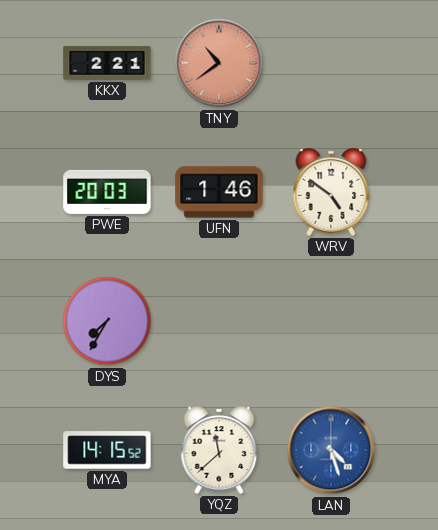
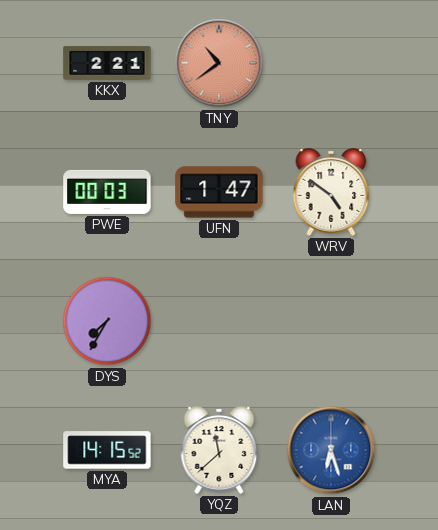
PWE: 20:03 -> 00:03
UFN: 1:46 -> 1:47
LAN: 4:27 -> 6:27
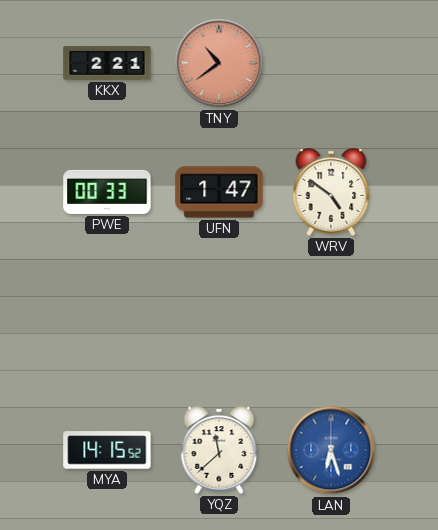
PWE: 00:03 -> 00:33
DYS: 7:35 -> none
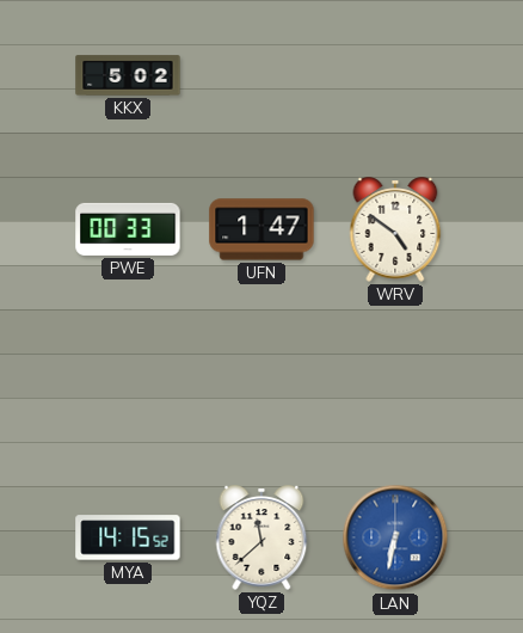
KKX: 2:21 -> 5:02
TNY: 10:39 -> none
LAN: 6:27 -> 6:32
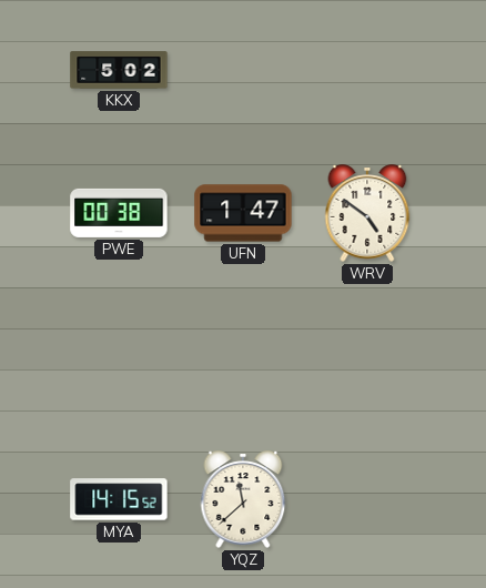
PWE: 00:33 -> 00:38
LAN: 6:32 -> none
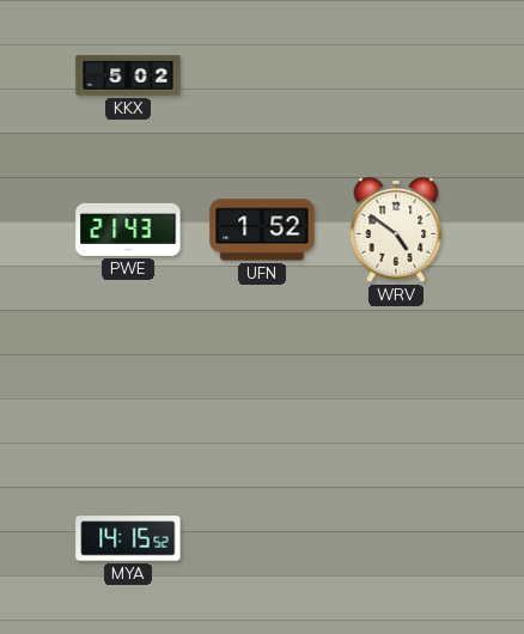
PWE: 00:38 -> 21:43
UFN: 1:47 -> 1:52
YQZ: 11:38 -> none
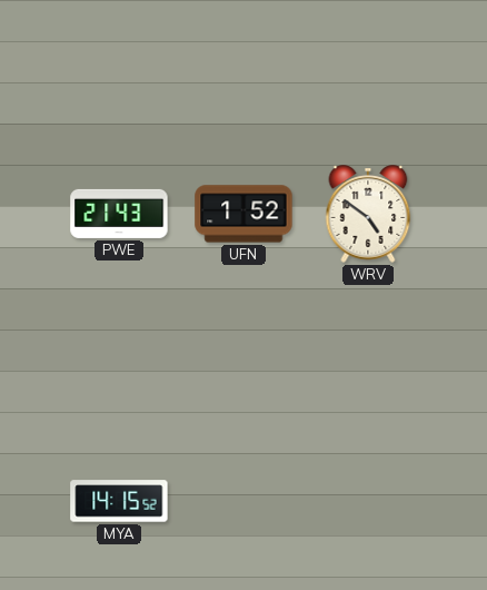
KKX: 5:02 -> none
